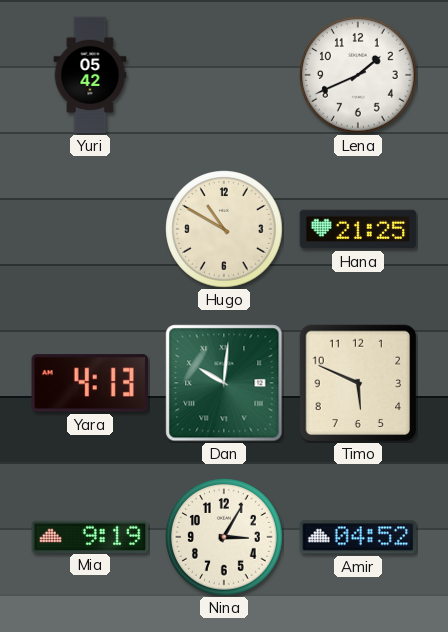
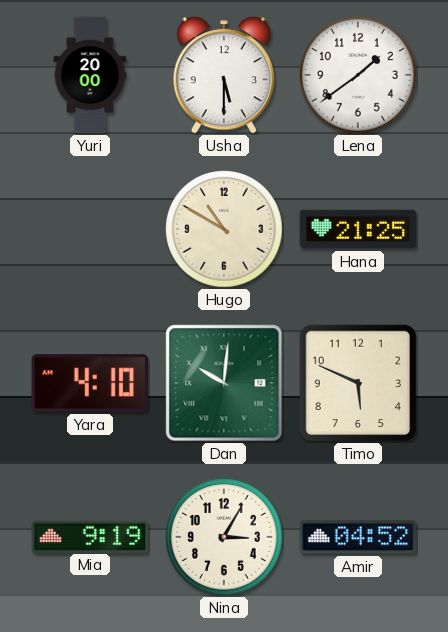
Yuri: 05:42 -> 20:00
Usha: none -> 5:30
Lena: 1:41 -> 1:39
Yara: 4:13 -> 4:10
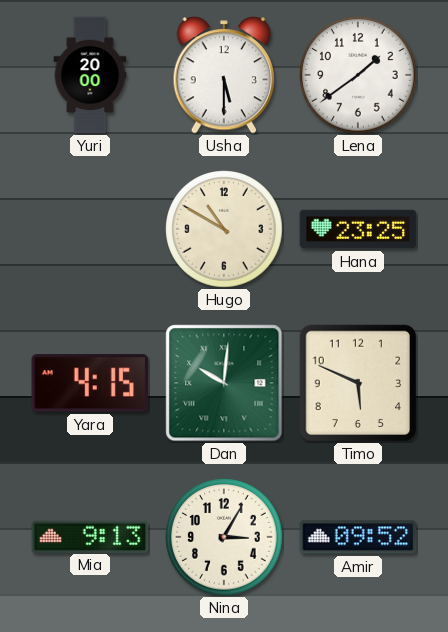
Hana: 21:25 -> 23:25
Yara: 4:10 -> 4:15
Mia: 9:19 -> 9:13
Amir: 04:52 -> 09:52
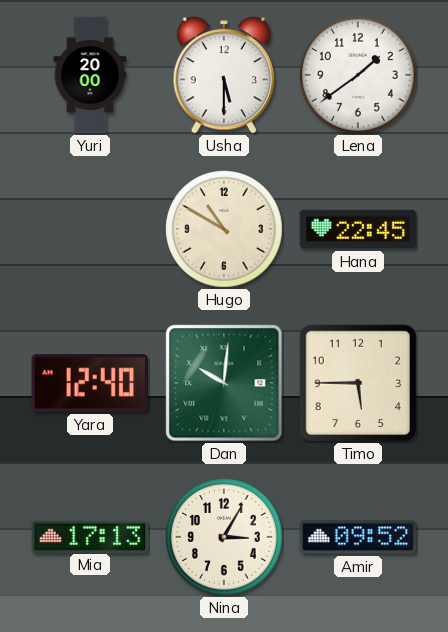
Hana: 23:25 -> 22:45
Yara: 4:15 -> 12:40
Timo: 5:49 -> 5:45
Mia: 9:13 -> 17:13
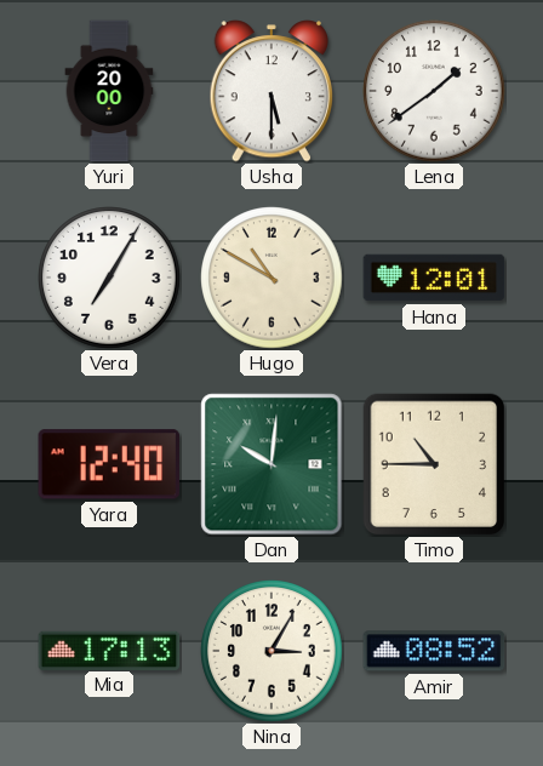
Vera: none -> 7:05
Hana: 22:45 -> 12:01
Timo: 5:45 -> 10:45
Amir: 09:52 -> 08:52
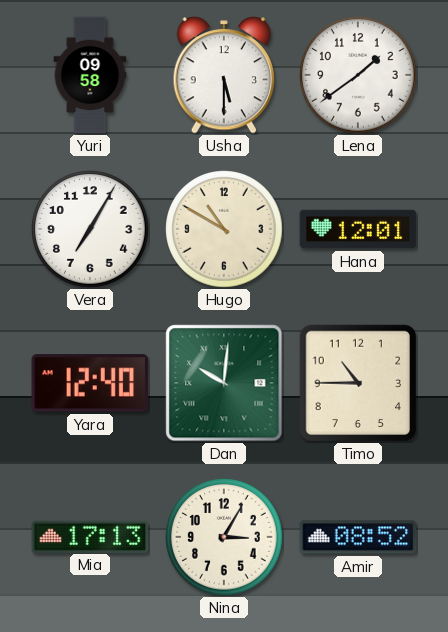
Yuri: 20:00 -> 09:58
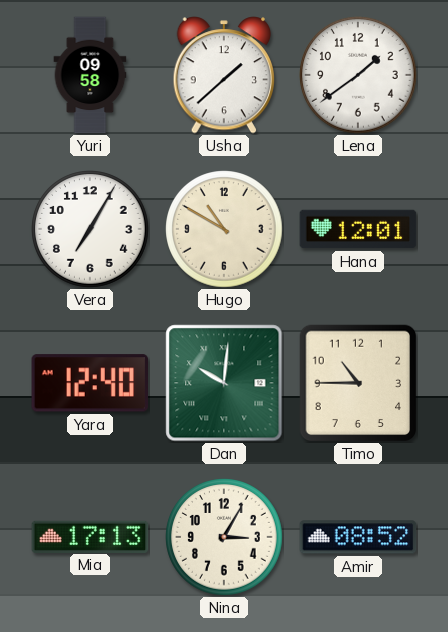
Usha: 5:30 -> 1:38
